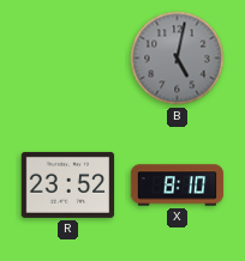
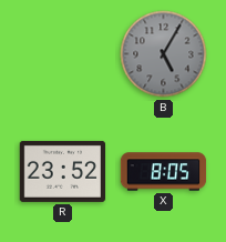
B: 5:02 -> 5:05
X: 8:10 -> 8:05
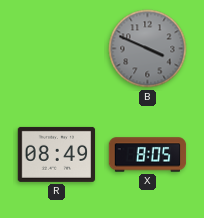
B: 5:05 -> 3:49
R: 23:52 -> 08:49
